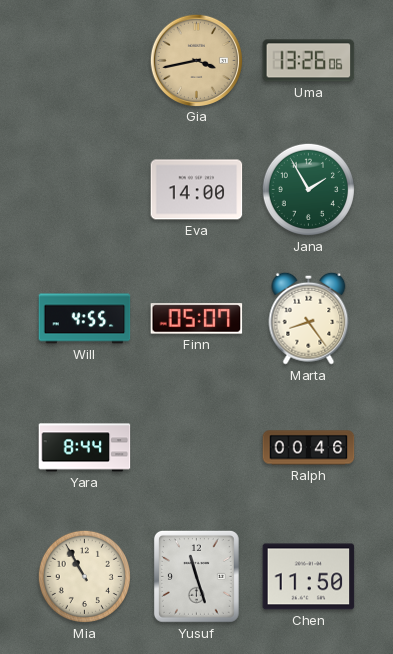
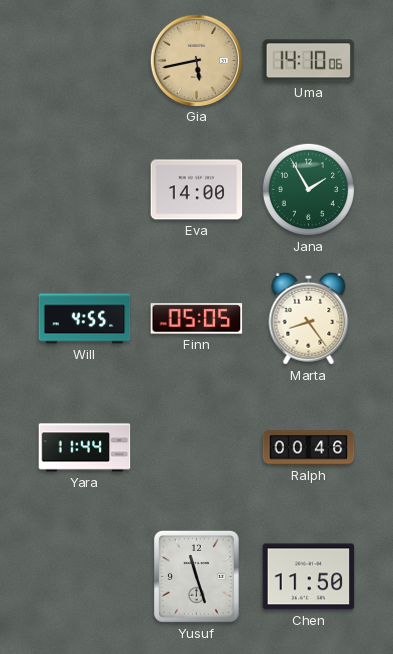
Gia: 3:43 -> 5:43
Uma: 13:26 -> 14:10
Finn: 05:07 -> 05:05
Yara: 8:44 -> 11:44
Mia: 10:55 -> none
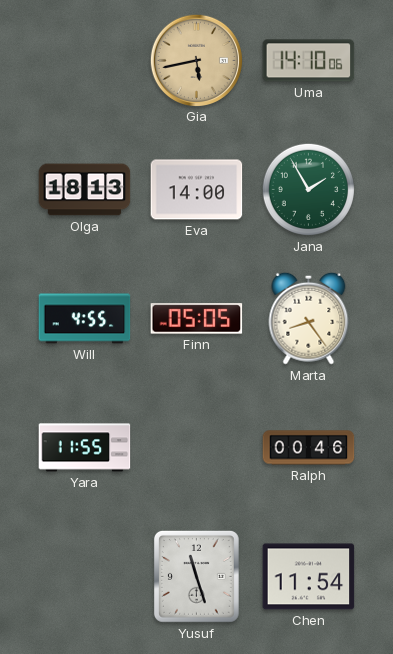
Olga: none -> 18:13
Yara: 11:44 -> 11:55
Chen: 11:50 -> 11:54
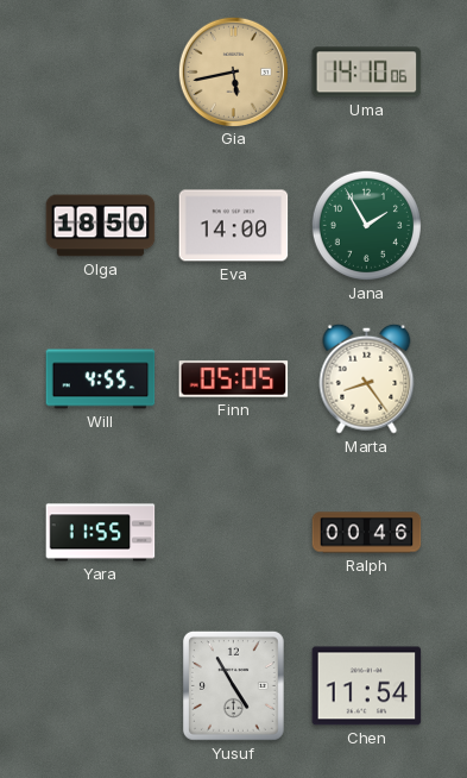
Olga: 18:13 -> 18:50
Yusuf: 11:27 -> 4:55
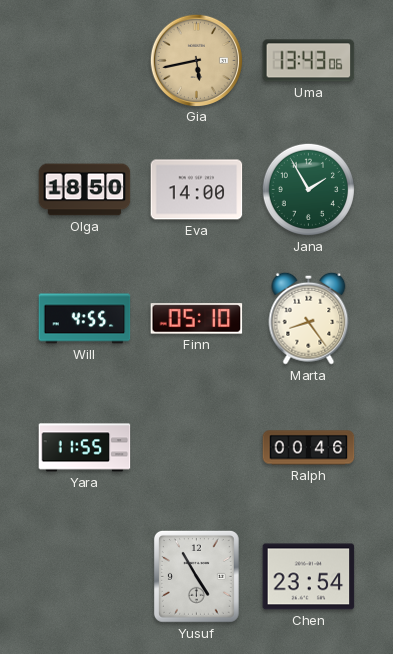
Uma: 14:10 -> 13:43
Finn: 05:05 -> 05:10
Chen: 11:54 -> 23:54
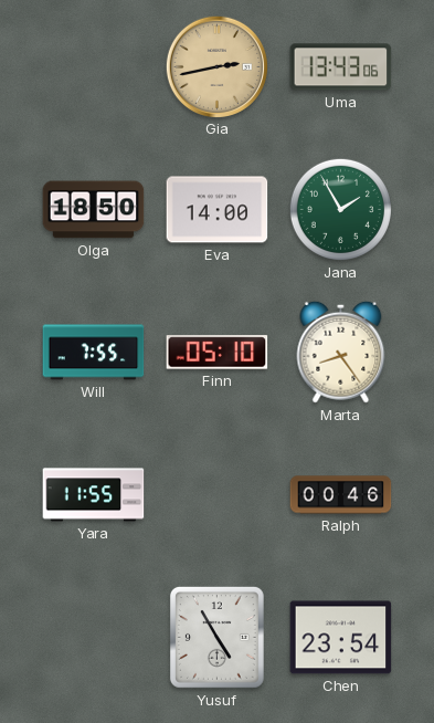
Gia: 5:43 -> 2:43
Will: 4:55 -> 7:55
